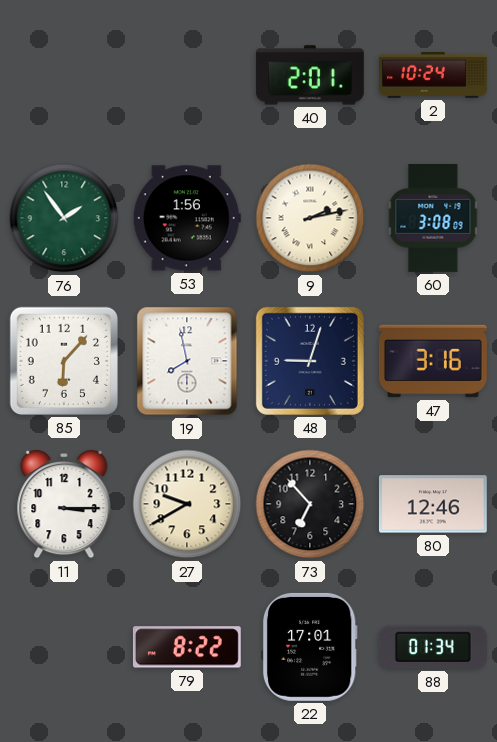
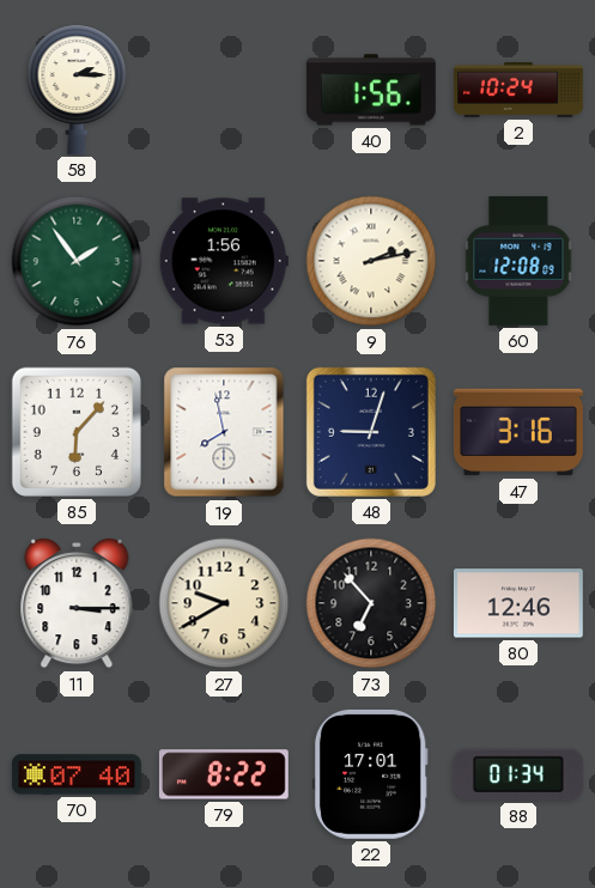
58: none -> 2:15
40: 2:01 -> 1:56
60: 3:08 -> 12:08
70: none -> 07:40
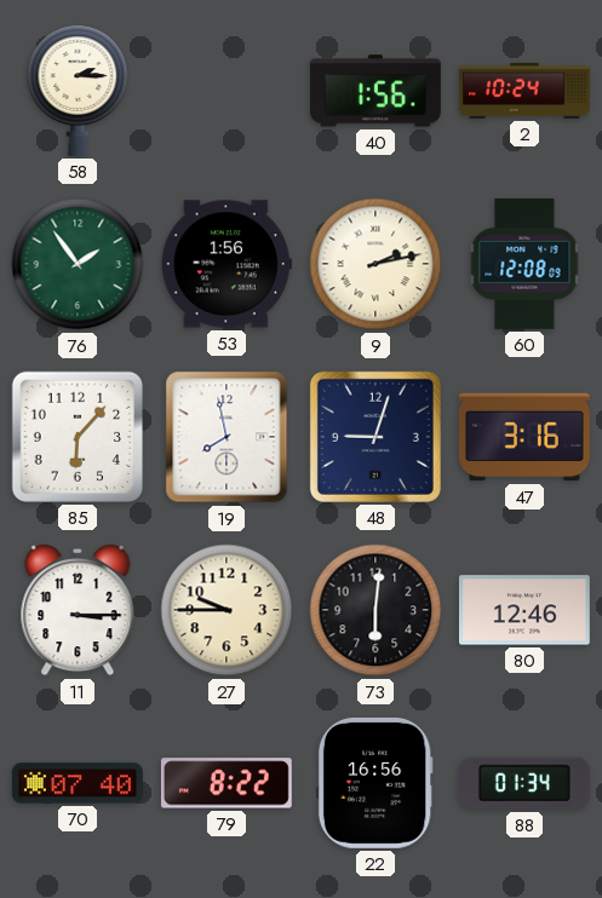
27: 9:40 -> 9:45
73: 6:53 -> 6:01
22: 17:01 -> 16:56
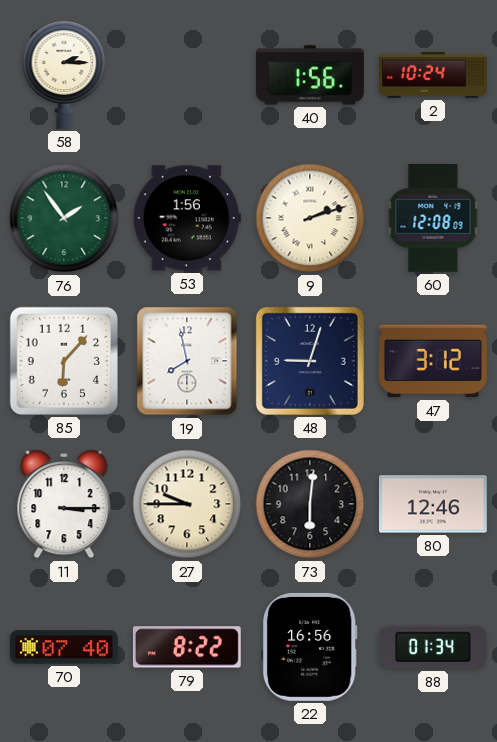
9: 2:13 -> 2:12
47: 3:16 -> 3:12
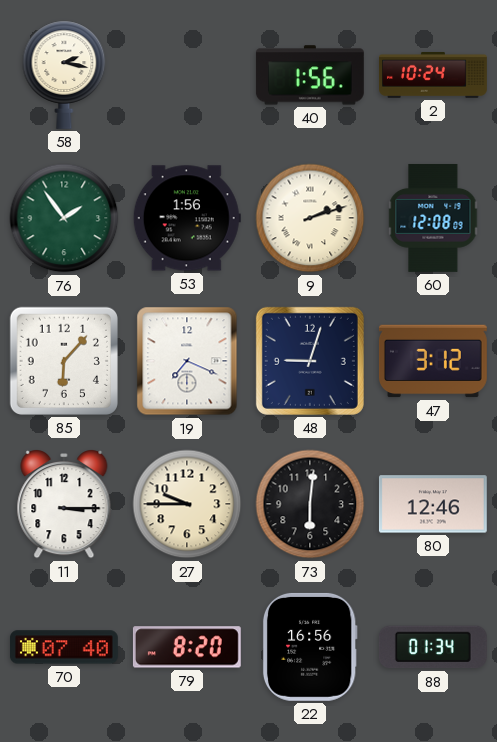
58: 2:15 -> 2:17
19: 7:58 -> 7:19
79: 8:22 -> 8:20
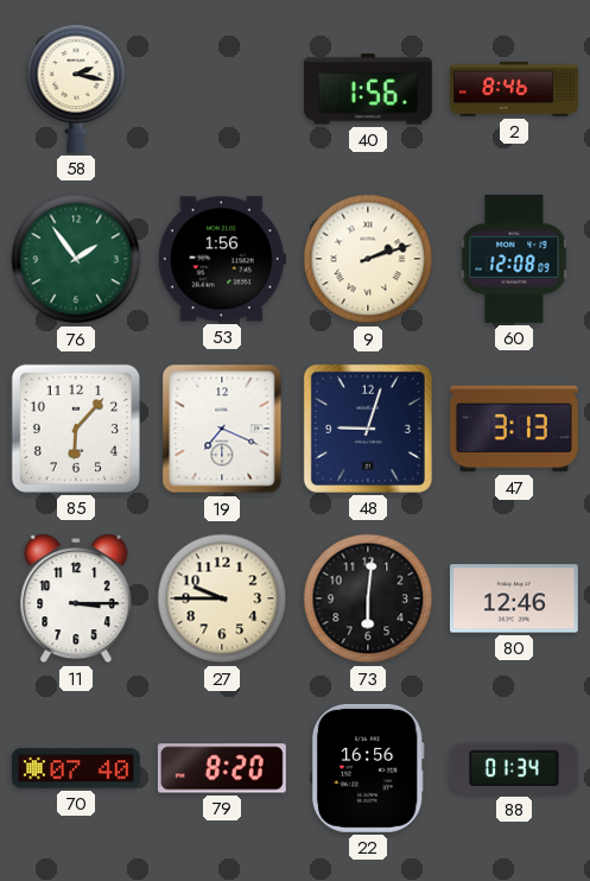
2: 10:24 -> 8:46
47: 3:12 -> 3:13
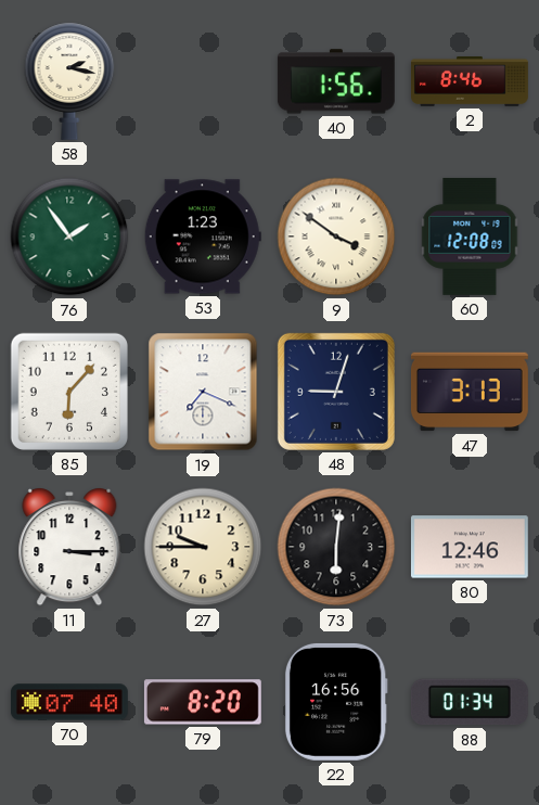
53: 1:56 -> 1:23
9: 2:12 -> 3:51
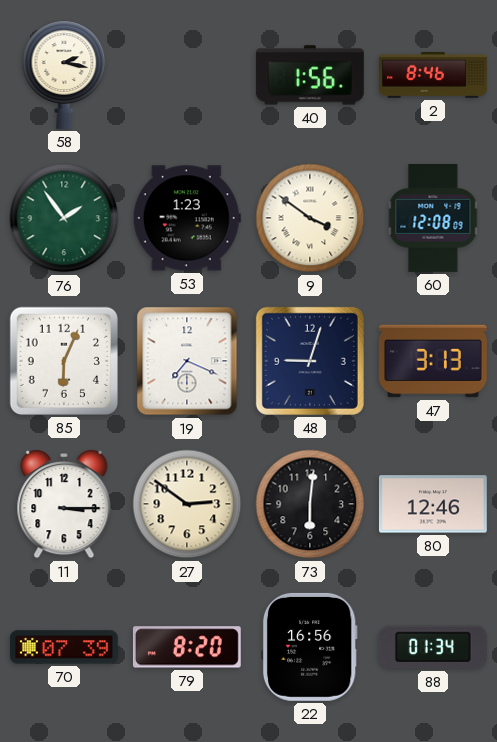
85: 6:07 -> 6:04
27: 9:45 -> 2:51
70: 07:40 -> 07:39
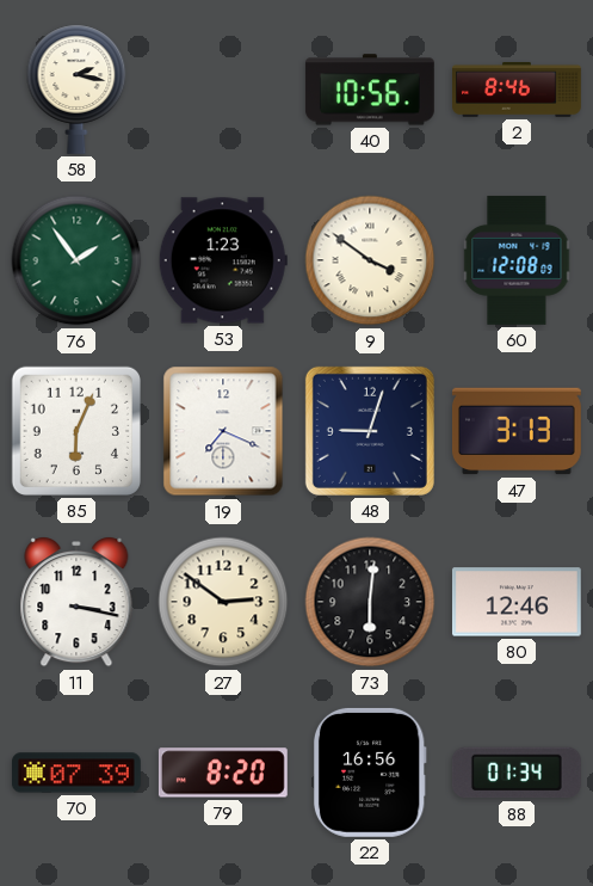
40: 1:56 -> 10:56
11: 3:15 -> 3:17
